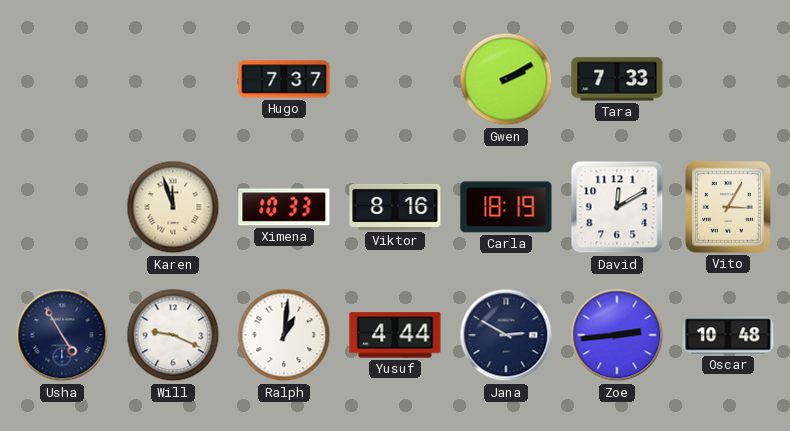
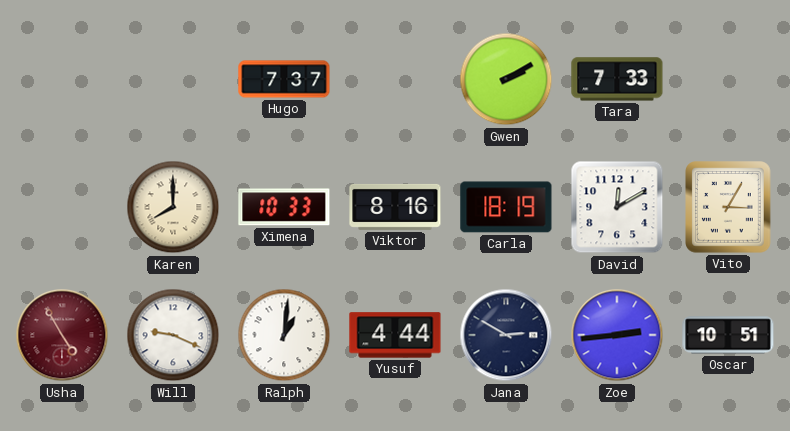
Karen: 11:57 -> 8:00
Usha dial: navy -> burgundy
Oscar: 10:48 -> 10:51
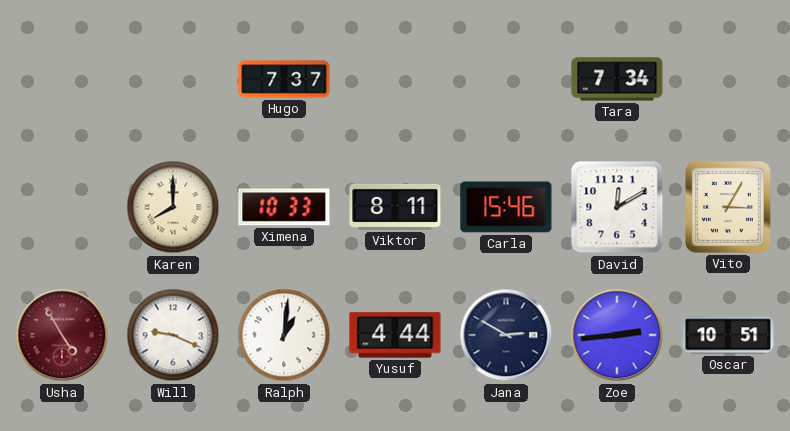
Gwen: 2:10 -> none
Tara: 7:33 -> 7:34
Viktor: 8:16 -> 8:11
Carla: 18:19 -> 15:46
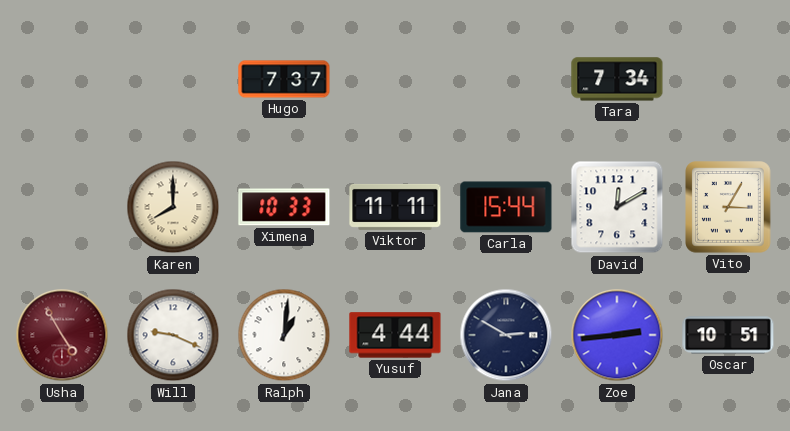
Viktor: 8:11 -> 11:11
Carla: 15:46 -> 15:44
